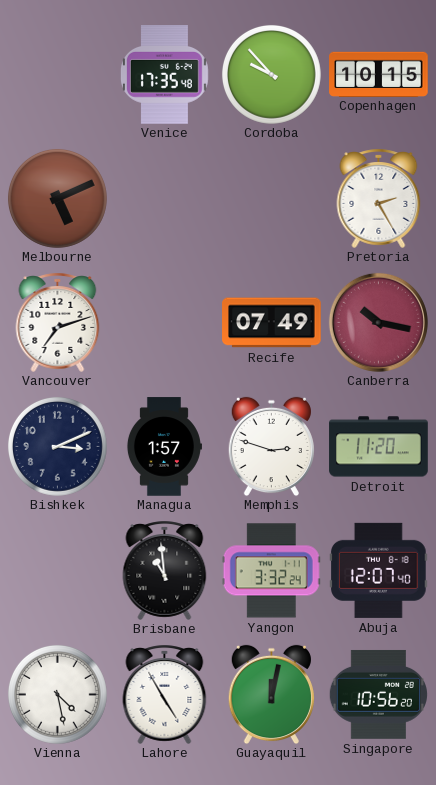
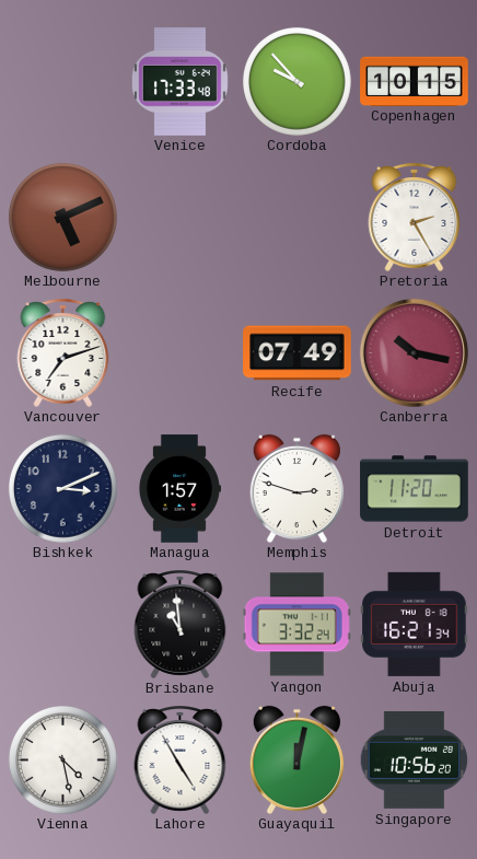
Venice: 17:35 -> 17:33
Abuja: 12:07 -> 16:21
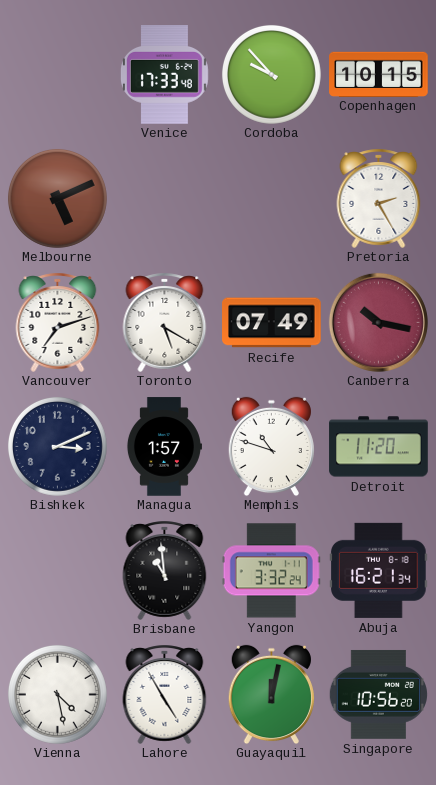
Toronto: none -> 5:20
Memphis: 2:48 -> 10:48
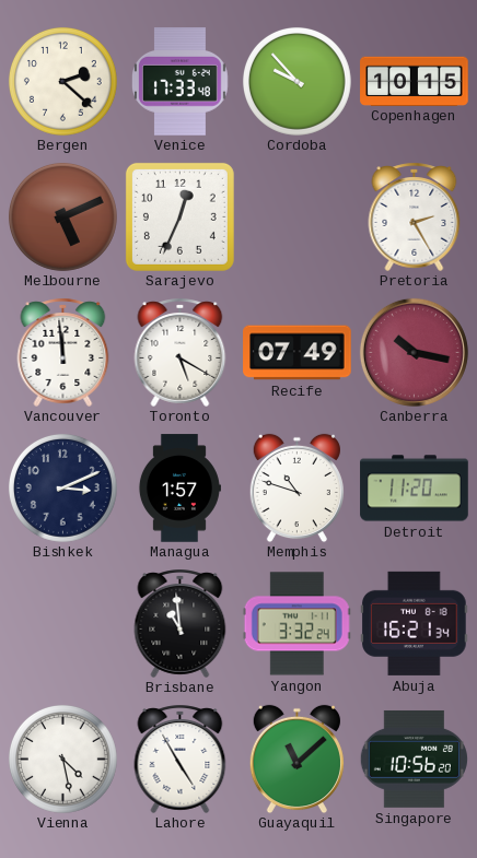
Bergen: none -> 2:22
Sarajevo: none -> 12:34
Vancouver: 7:12 -> 11:59
Guayaquil: 12:02 -> 11:08
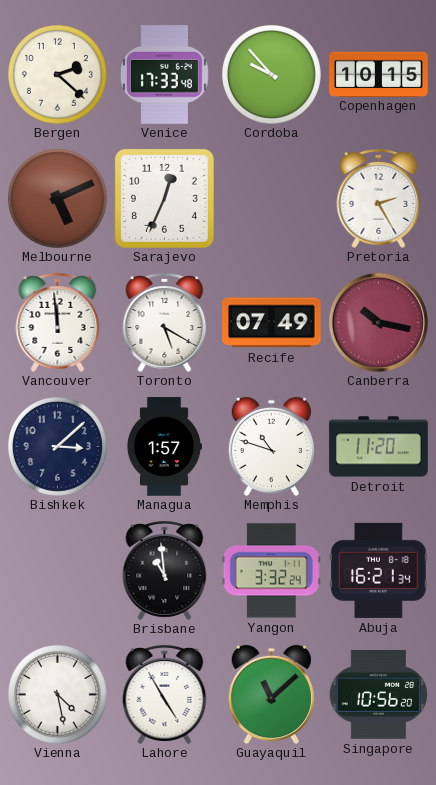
Bishkek: 3:11 -> 3:08
